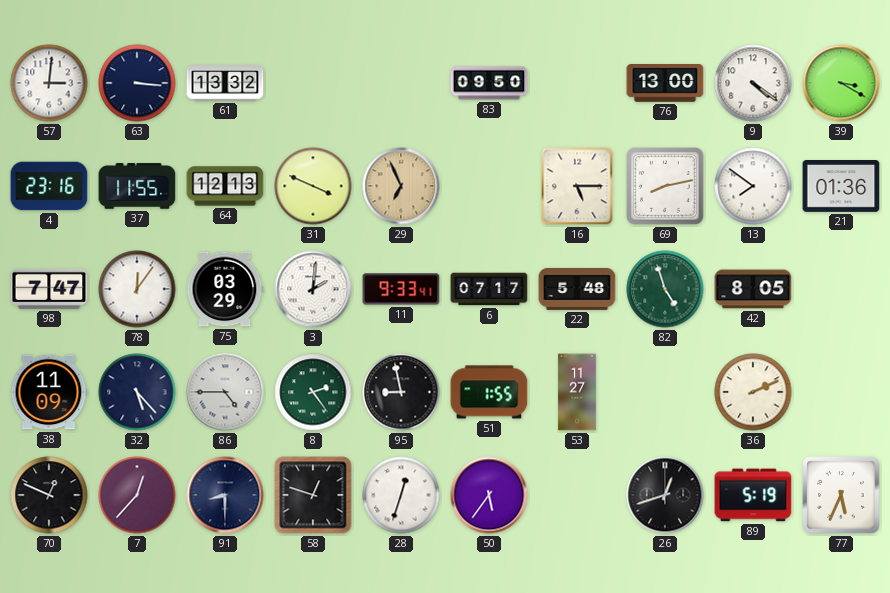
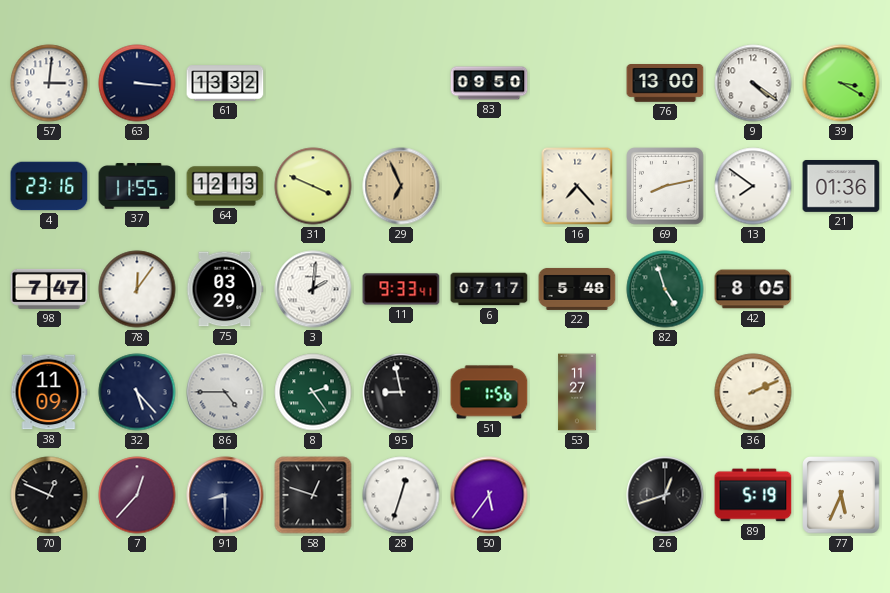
16: 5:15 -> 7:23
51: 1:55 -> 1:56
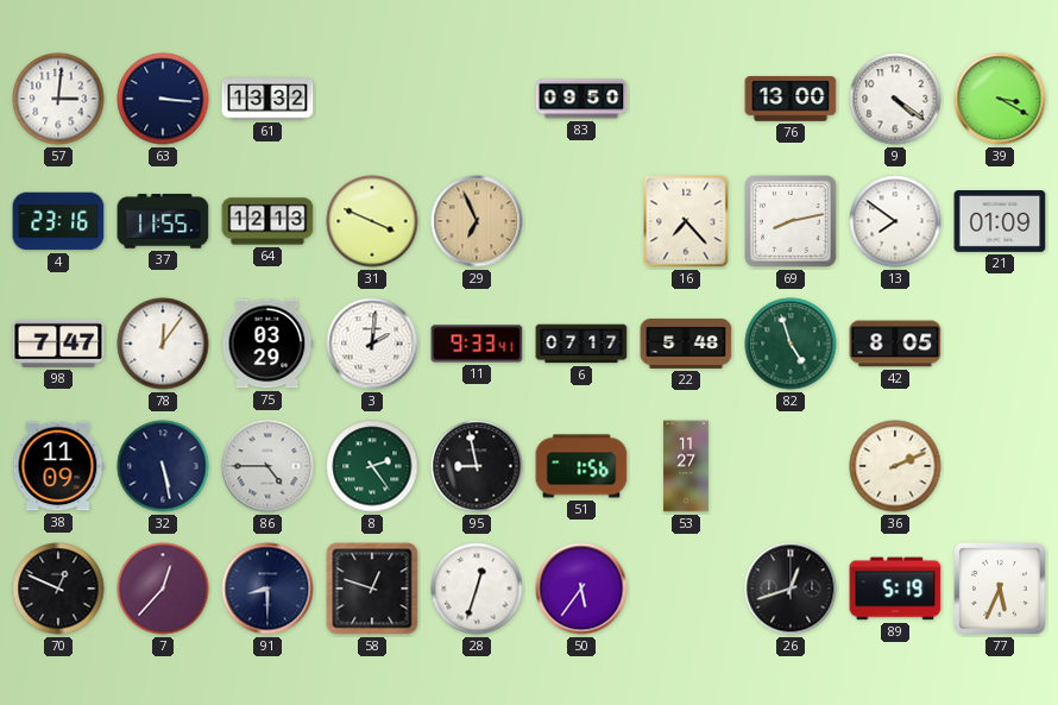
21: 01:36 -> 01:09
32: 5:23 -> 5:28
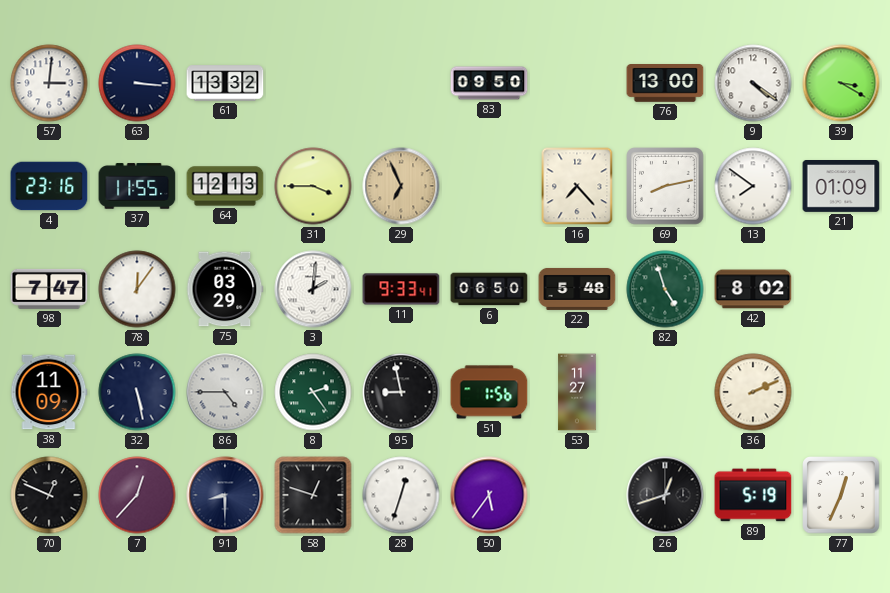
31: 3:49 -> 3:45
6: 07:17 -> 06:50
42: 8:05 -> 8:02
77: 5:34 -> 12:34
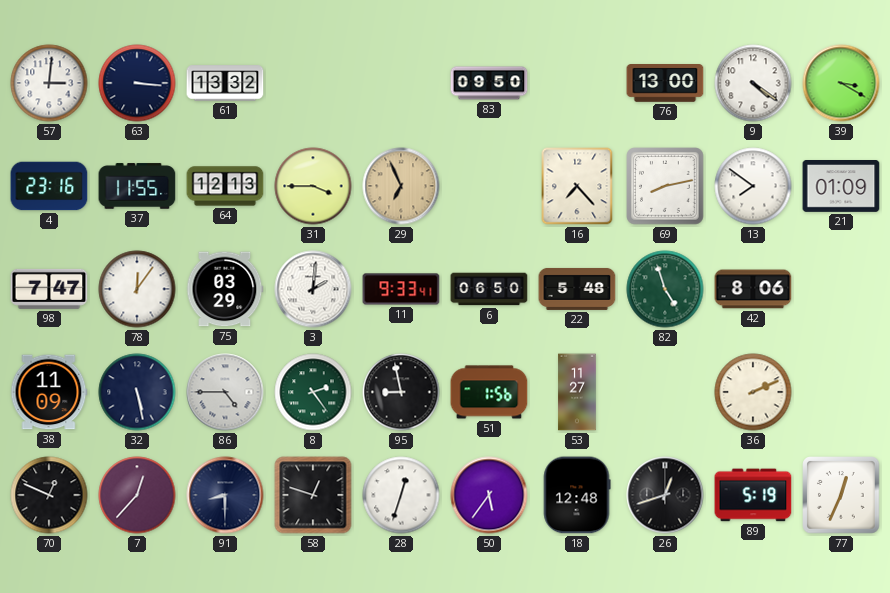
42: 8:02 -> 8:06
18: none -> 12:48
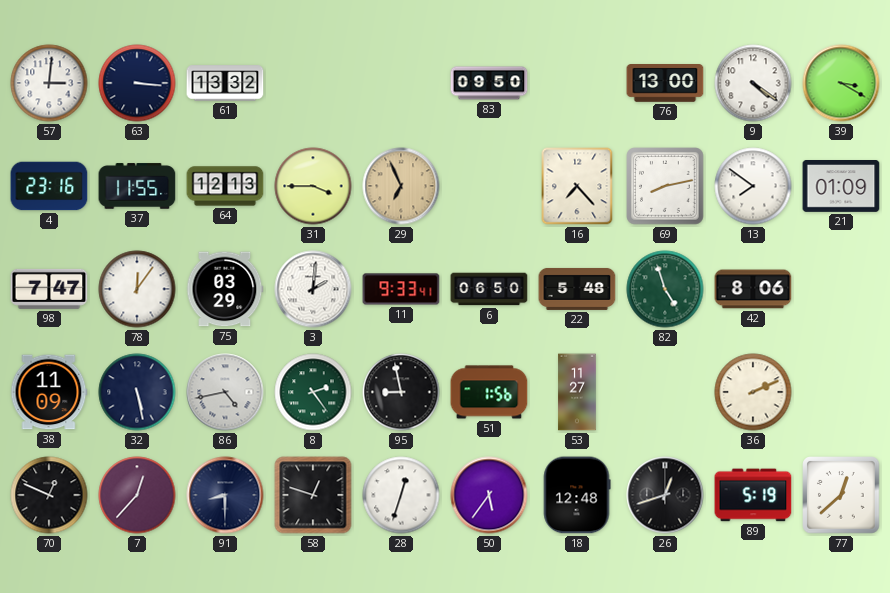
86: 4:45 -> 4:43
77: 12:34 -> 12:38
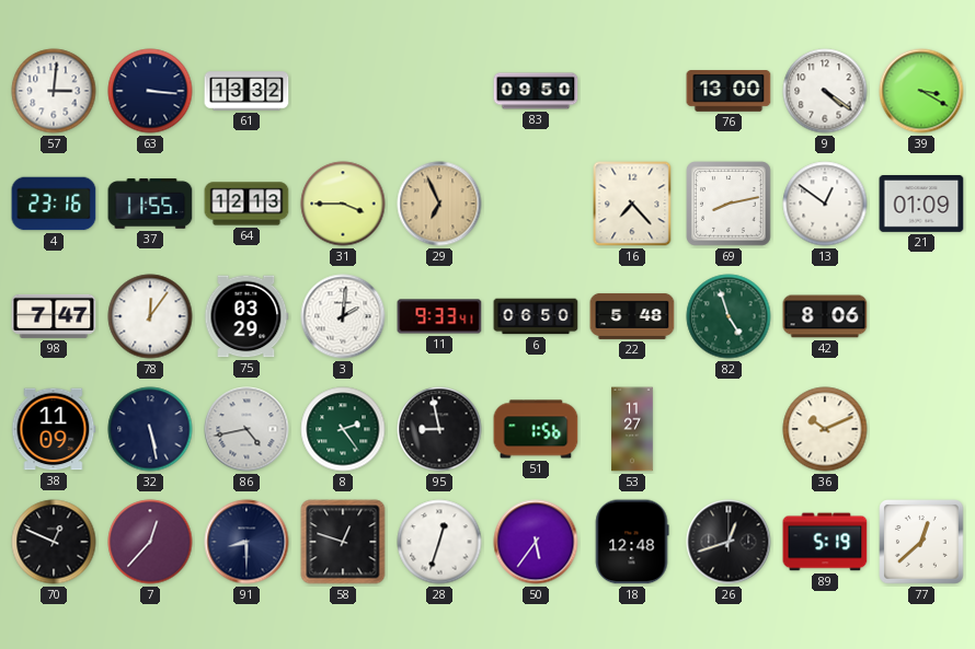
13: 7:51 -> 12:51
36: 2:11 -> 10:11
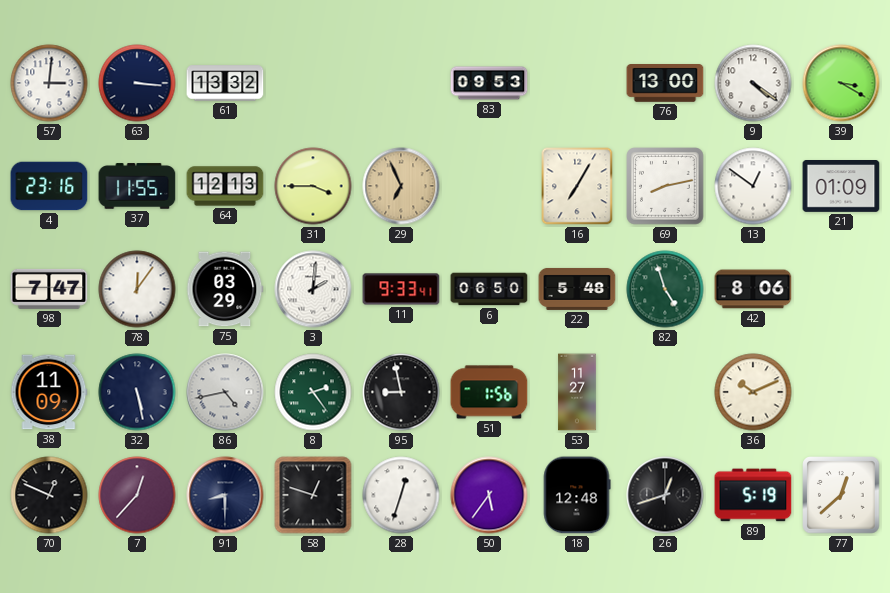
83: 09:50 -> 09:53
16: 7:23 -> 7:05
